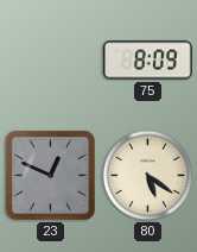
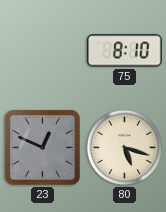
75: 8:09 -> 8:10
80: 5:21 -> 5:18
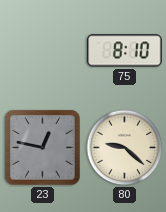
23: 12:49 -> 12:47
80: 5:18 -> 9:22
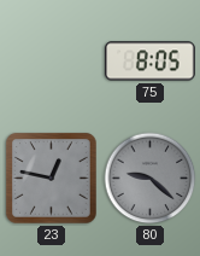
75: 8:10 -> 8:05
80 dial: cream -> grey
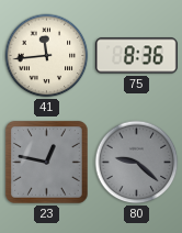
41: none -> 11:44
75: 8:05 -> 8:36
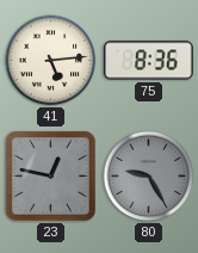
41: 11:44 -> 5:14
80: 9:22 -> 9:25
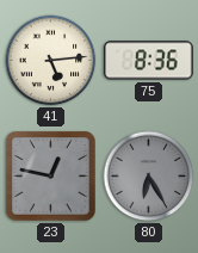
80: 9:25 -> 6:25
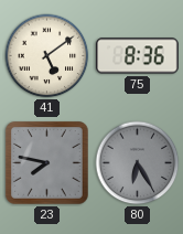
41: 5:14 -> 5:09
23: 12:47 -> 7:47
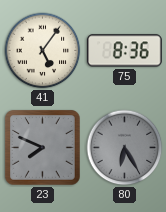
41: 5:09 -> 5:06
23: 7:47 -> 7:49
